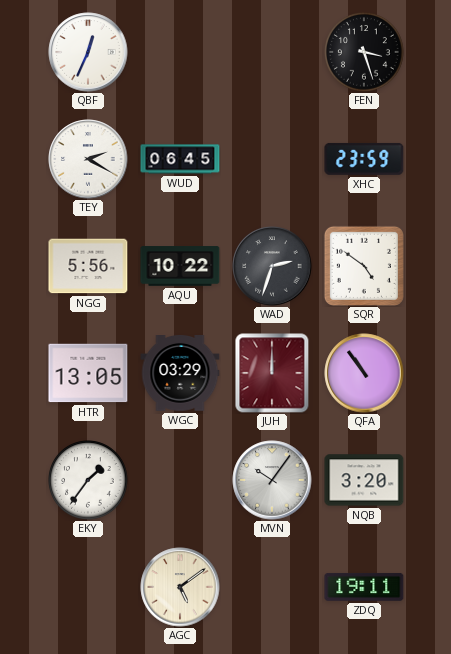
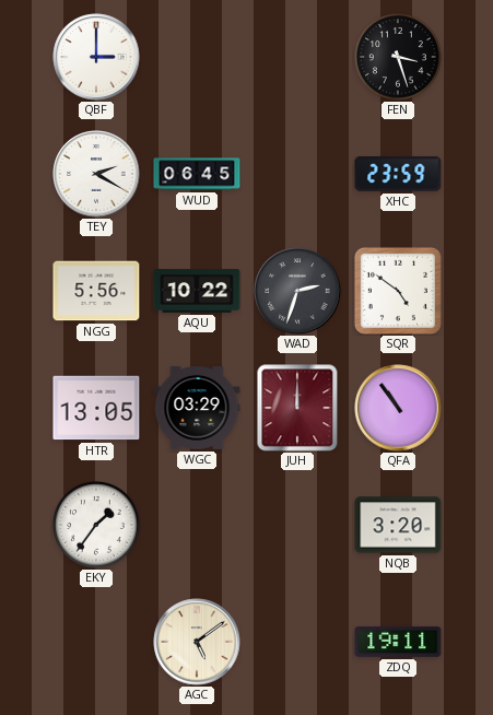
QBF: 12:34 -> 3:00
MVN: 10:06 -> none
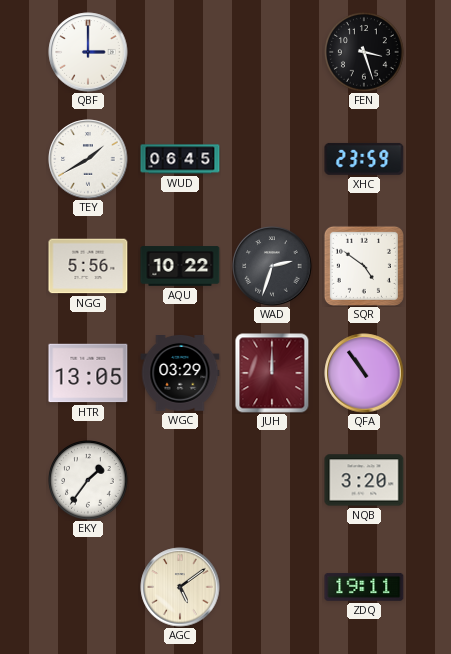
TEY: 2:20 -> 1:40
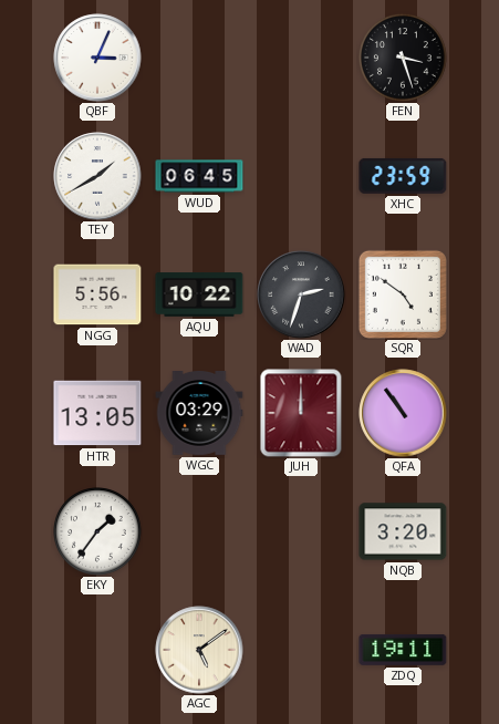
QBF: 3:00 -> 3:04
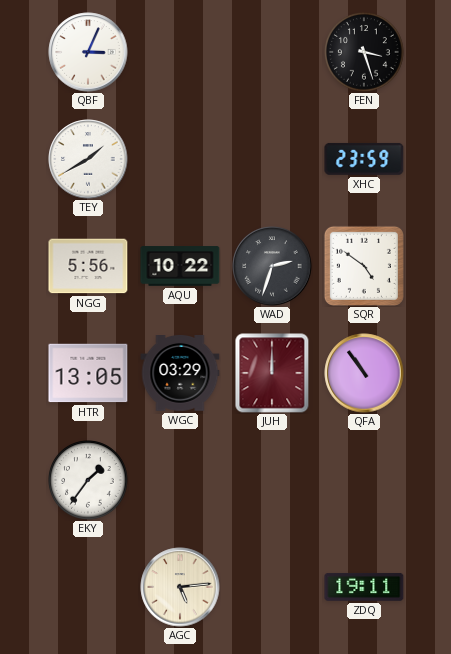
WUD: 06:45 -> none
NQB: 3:20 -> none
AGC: 5:09 -> 5:14
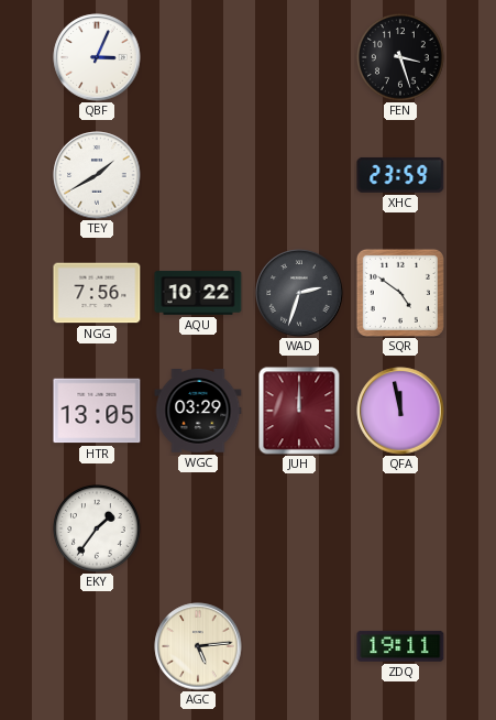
NGG: 5:56 -> 7:56
QFA: 10:54 -> 11:58
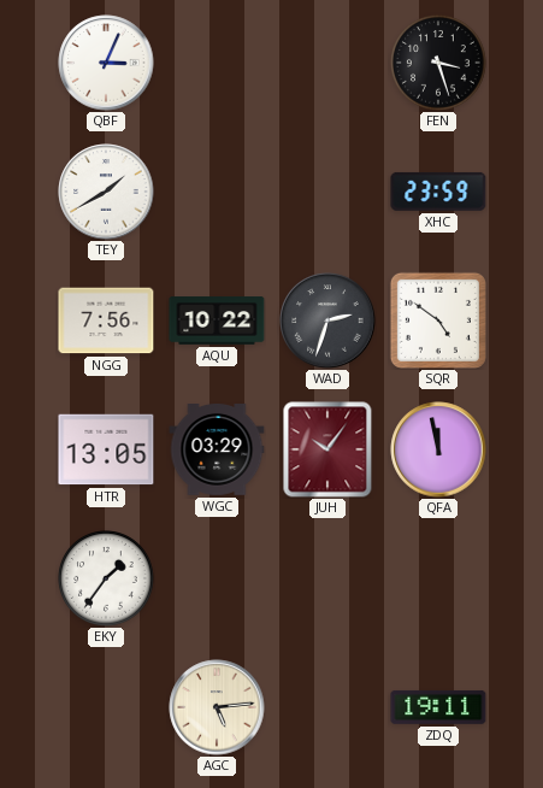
JUH: 12:00 -> 10:06
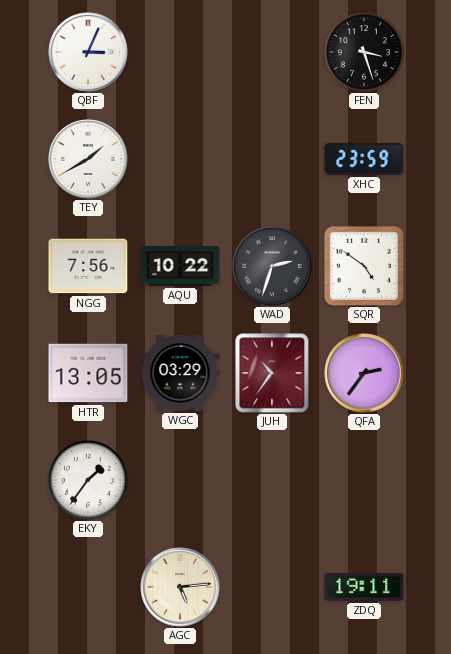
JUH: 10:06 -> 10:36
QFA: 11:58 -> 2:36
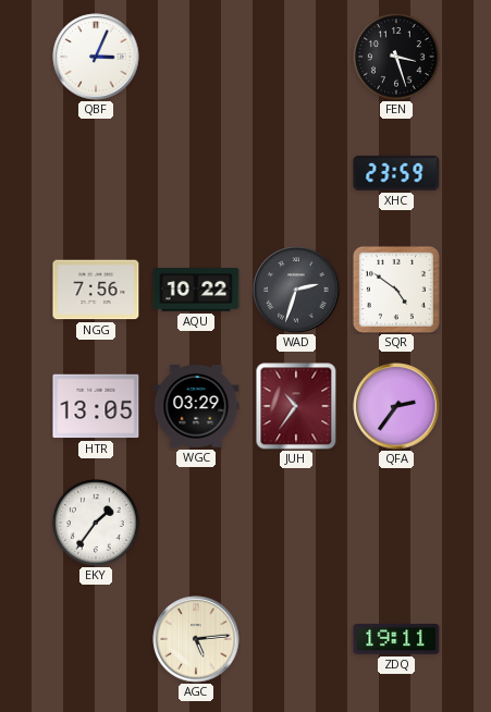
TEY: 1:40 -> none
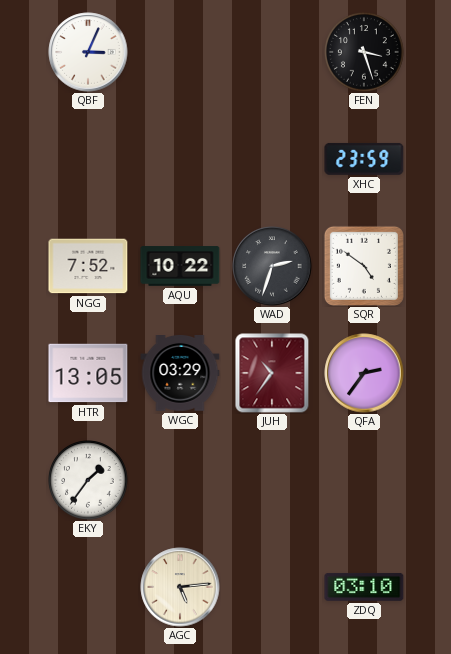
NGG: 7:56 -> 7:52
ZDQ: 19:11 -> 03:10
